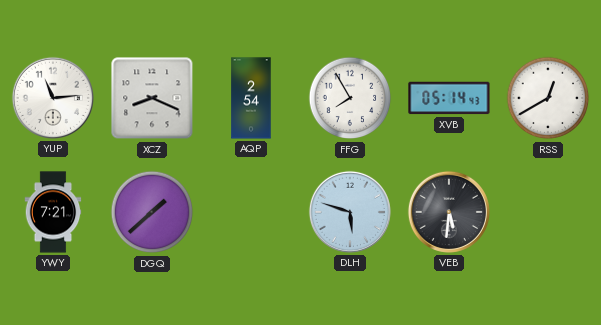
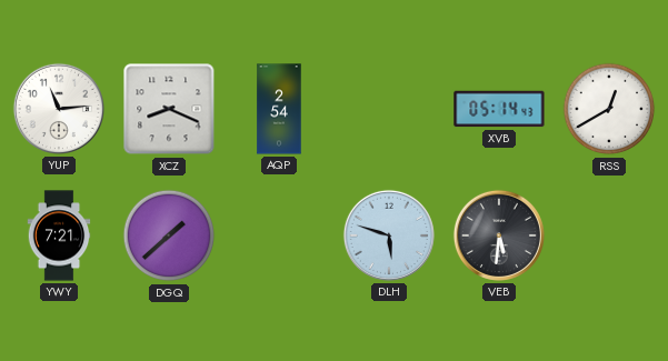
FFG: 7:55 -> none
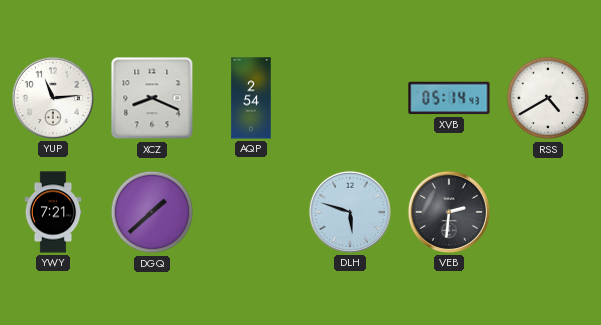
RSS: 12:40 -> 4:40
VEB: 5:31 -> 2:31
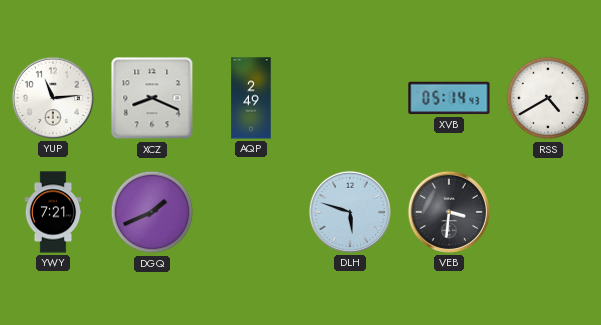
AQP: 2:54 -> 2:49
DGQ: 1:38 -> 1:41
VEB: 2:31 -> 3:31
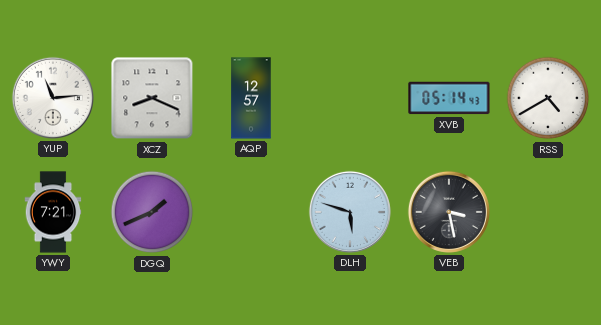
AQP: 2:49 -> 12:57
VEB: 3:31 -> 3:28
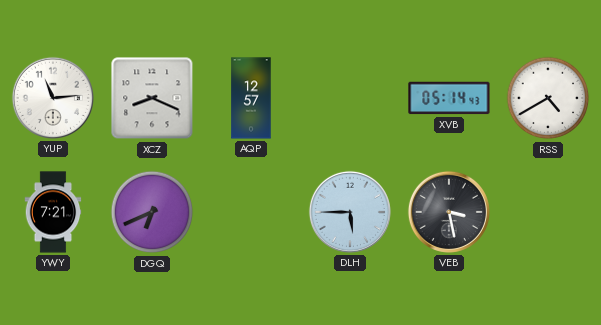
DGQ: 1:41 -> 6:41
DLH: 5:48 -> 5:45
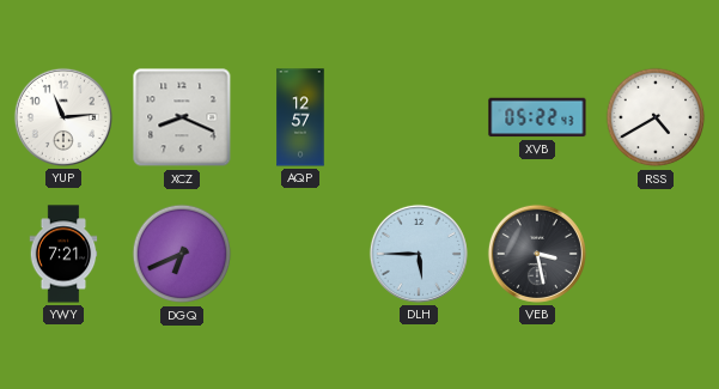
XVB: 05:14 -> 05:22
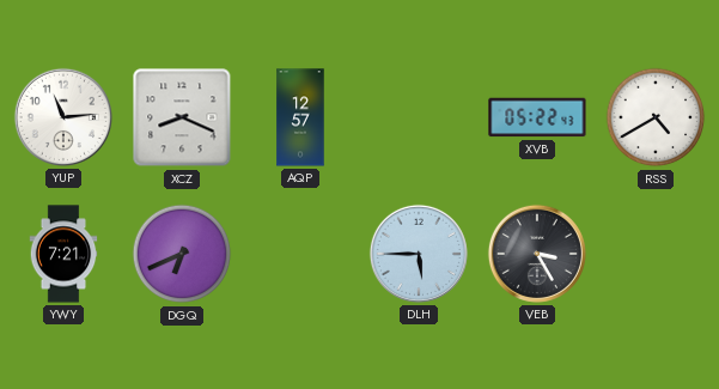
VEB: 3:28 -> 3:25
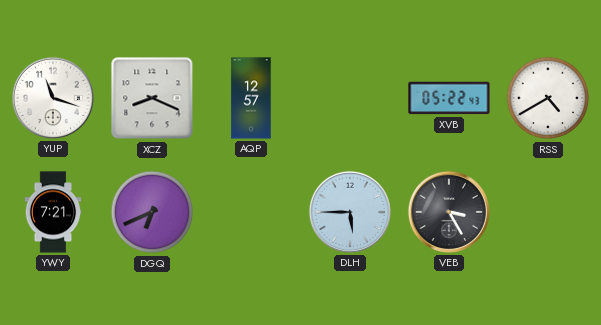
YUP: 11:14 -> 11:18
